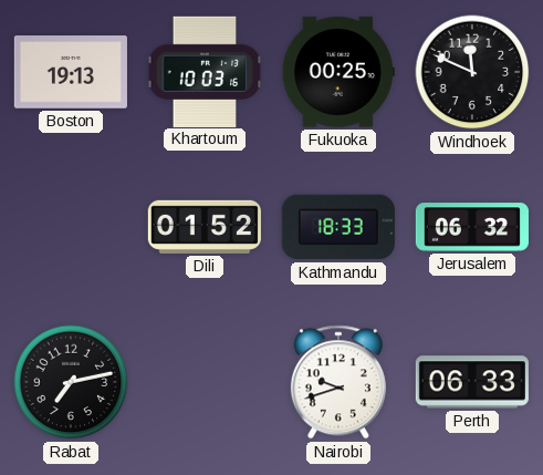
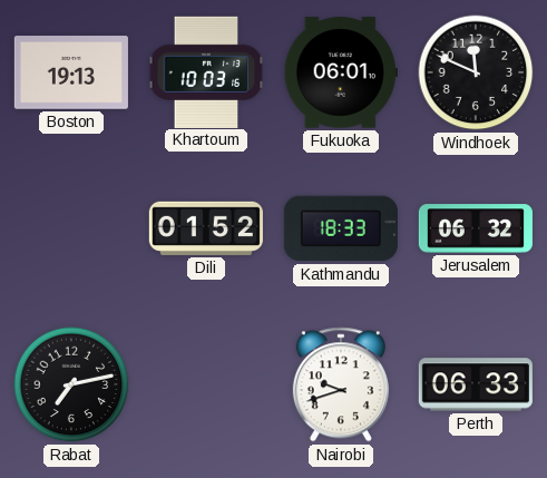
Fukuoka: 00:25 -> 06:01
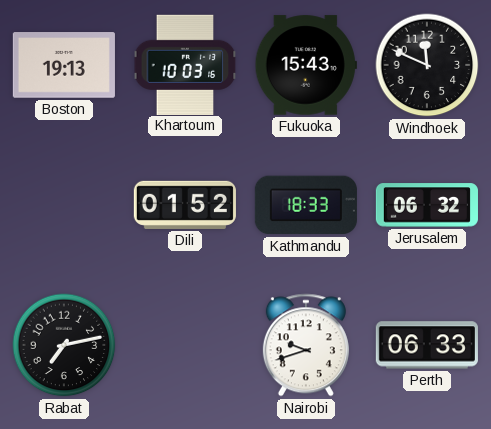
Fukuoka: 06:01 -> 15:43
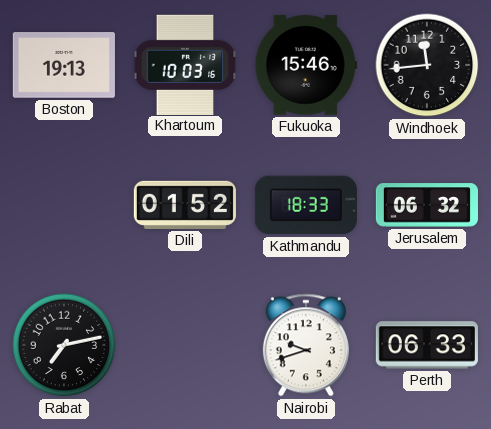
Fukuoka: 15:43 -> 15:46
Windhoek: 11:49 -> 11:44
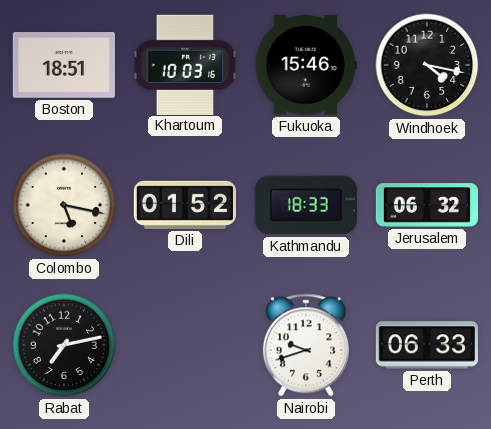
Boston: 19:13 -> 18:51
Windhoek: 11:44 -> 4:17
Colombo: none -> 5:17
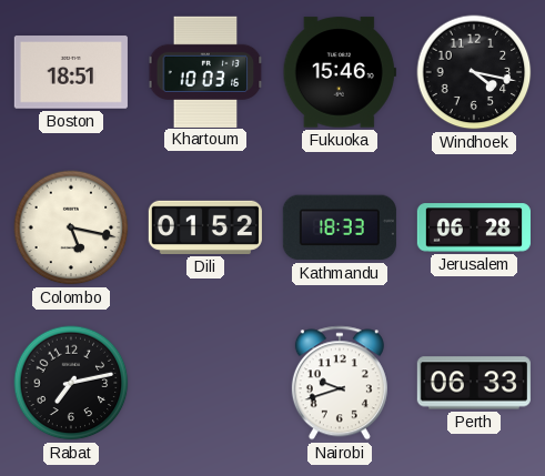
Jerusalem: 06:32 -> 06:28
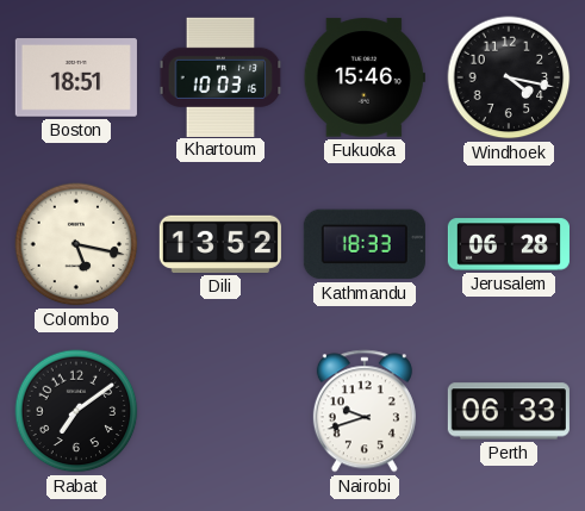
Dili: 01:52 -> 13:52
Rabat: 7:13 -> 7:09
